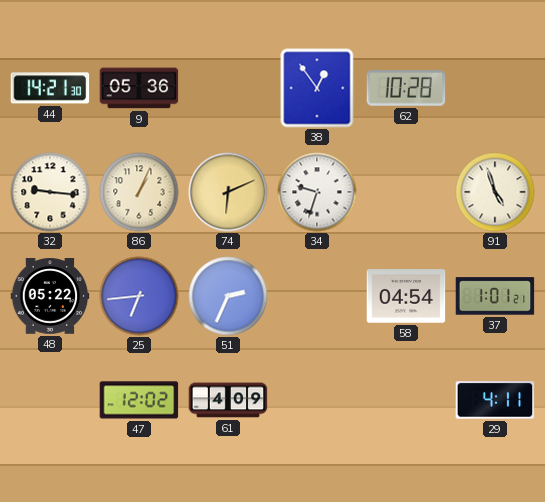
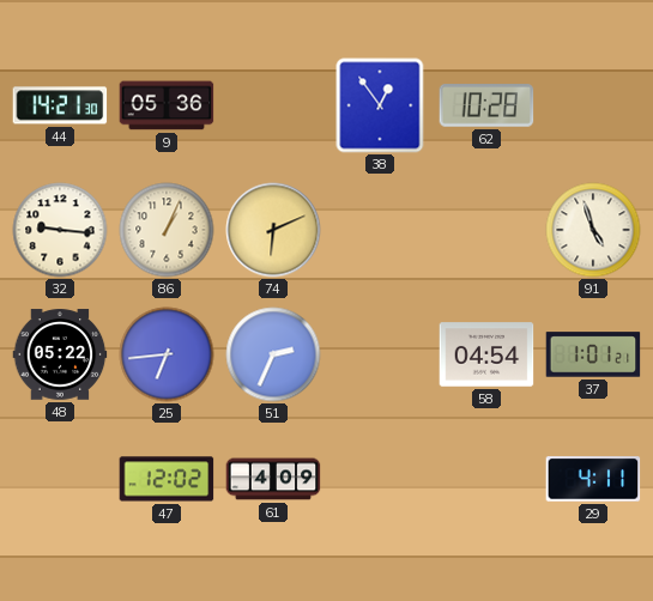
34: 9:33 -> none
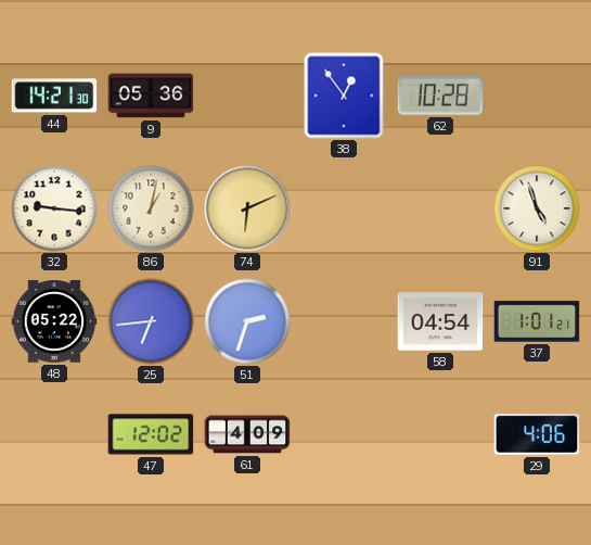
86: 1:04 -> 1:02
51: 2:34 -> 2:33
29: 4:11 -> 4:06
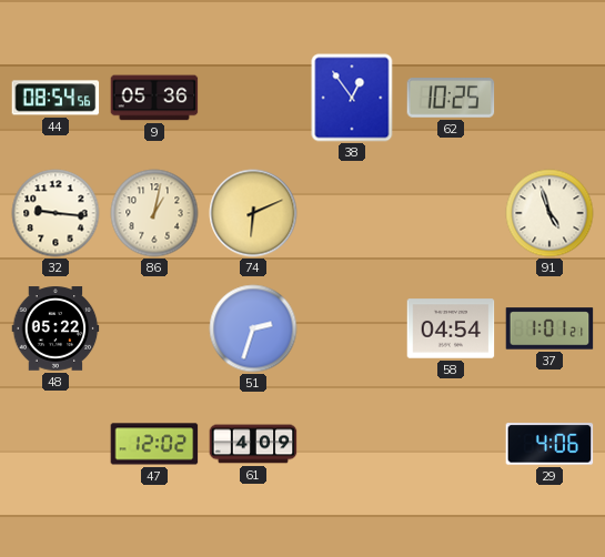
44: 14:21 -> 08:54
62: 10:28 -> 10:25
25: 6:44 -> none
